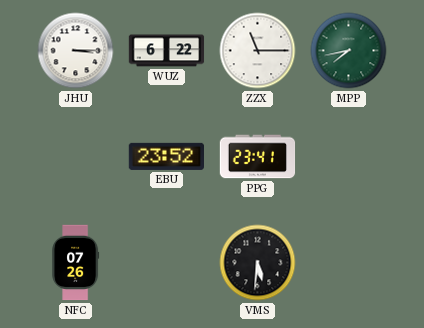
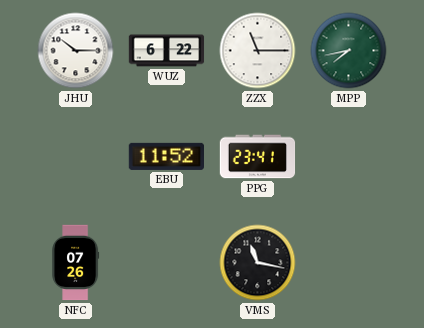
JHU: 3:15 -> 10:15
EBU: 23:52 -> 11:52
VMS: 5:31 -> 11:17
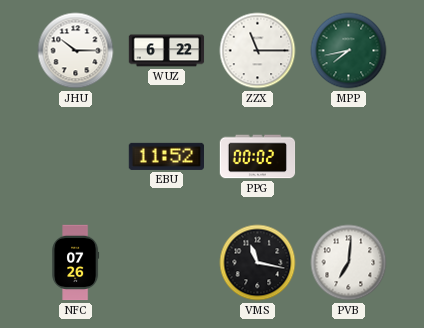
PPG: 23:41 -> 00:02
PVB: none -> 7:01
